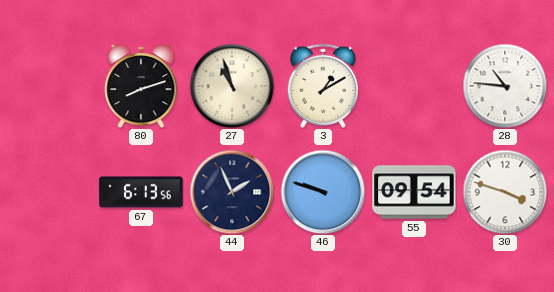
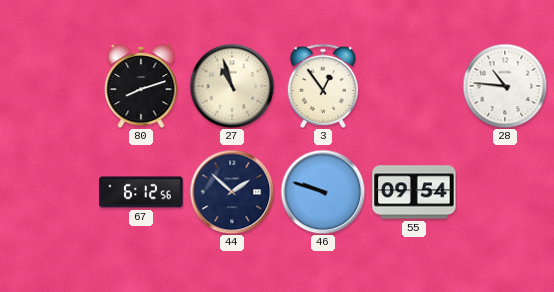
3: 1:10 -> 12:54
67: 6:13 -> 6:12
44: 1:56 -> 1:52
30: 3:48 -> none
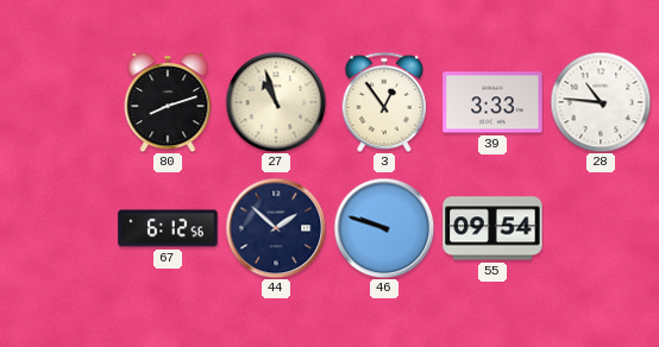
39: none -> 3:33
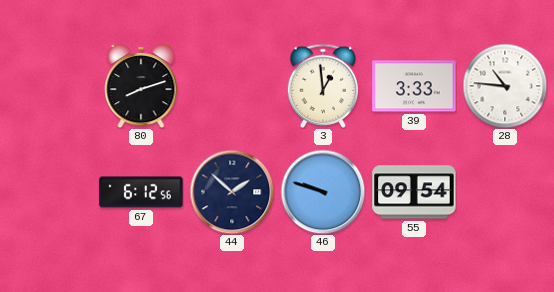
27: 10:57 -> none
3: 12:54 -> 12:59
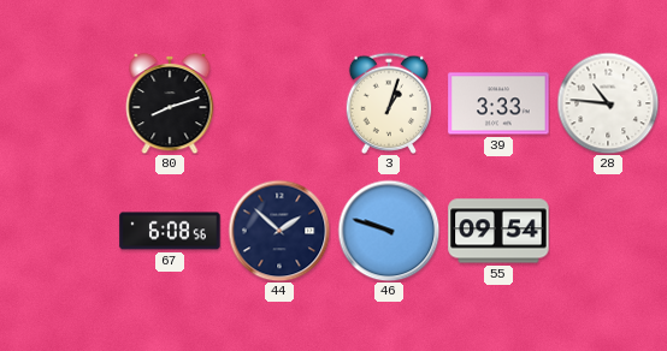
3: 12:59 -> 1:03
67: 6:12 -> 6:08
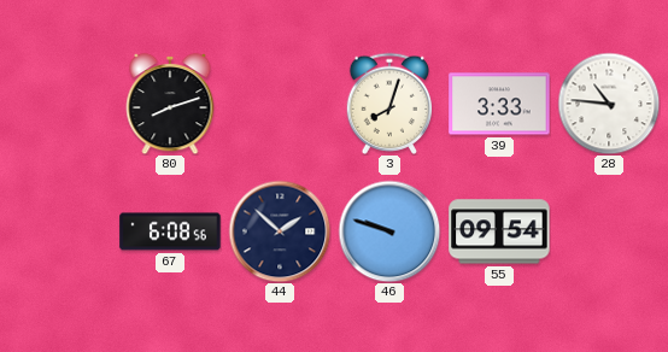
3: 1:03 -> 8:03
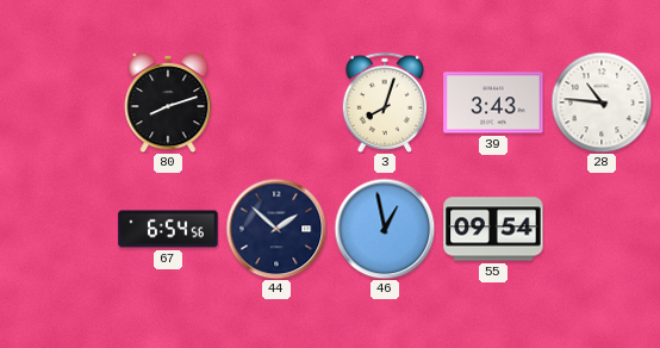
39: 3:33 -> 3:43
67: 6:08 -> 6:54
46: 9:48 -> 12:58
